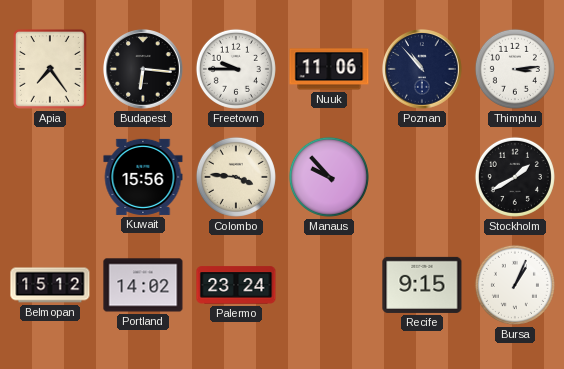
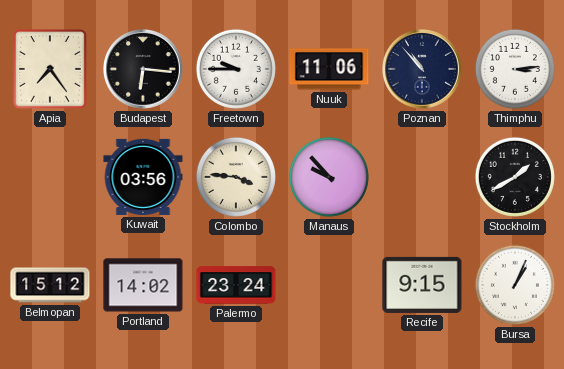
Kuwait: 15:56 -> 03:56
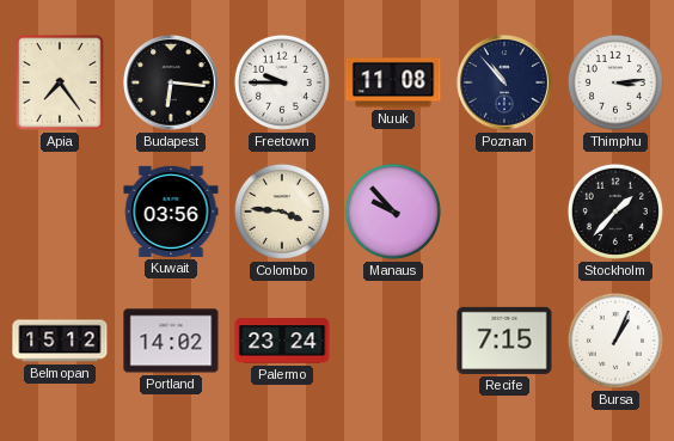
Nuuk: 11:06 -> 11:08
Stockholm: 1:40 -> 1:37
Recife: 9:15 -> 7:15
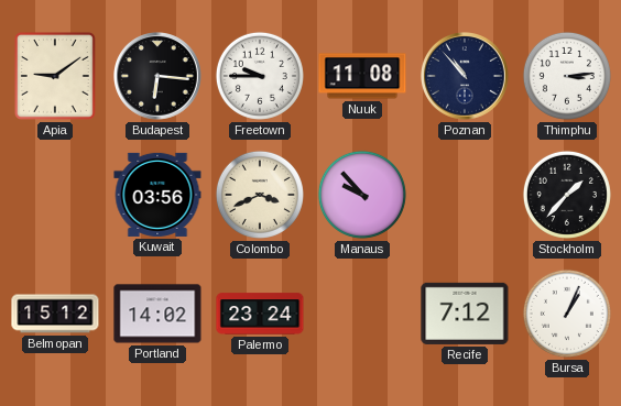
Apia: 7:24 -> 9:09
Colombo: 3:46 -> 3:41
Recife: 7:15 -> 7:12
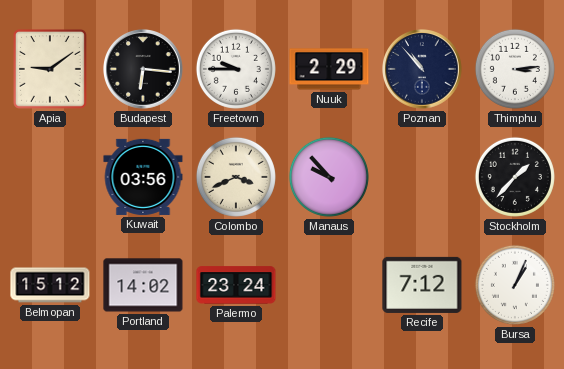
Nuuk: 11:08 -> 2:29
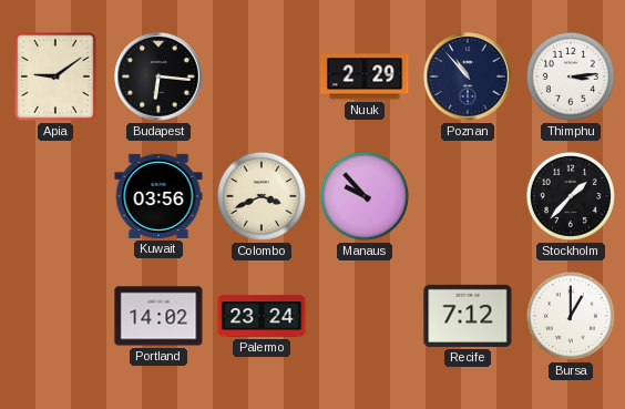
Freetown: 9:45 -> none
Belmopan: 15:12 -> none
Bursa: 1:04 -> 1:00
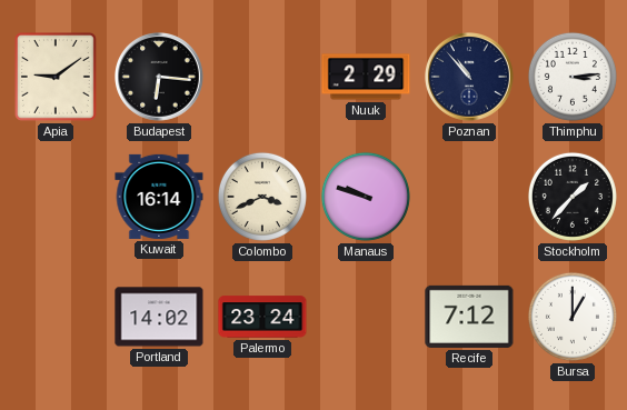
Kuwait: 03:56 -> 16:14
Manaus: 9:53 -> 9:48
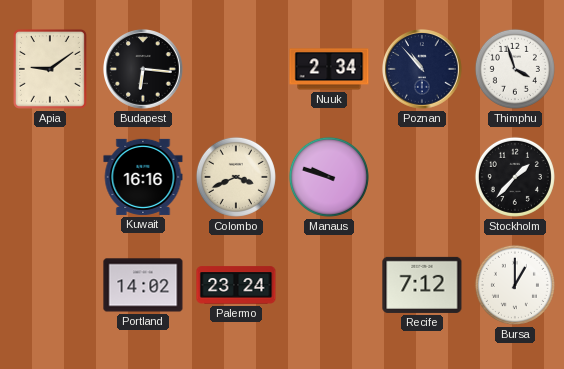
Nuuk: 2:29 -> 2:34
Thimphu: 3:14 -> 3:57
Kuwait: 16:14 -> 16:16
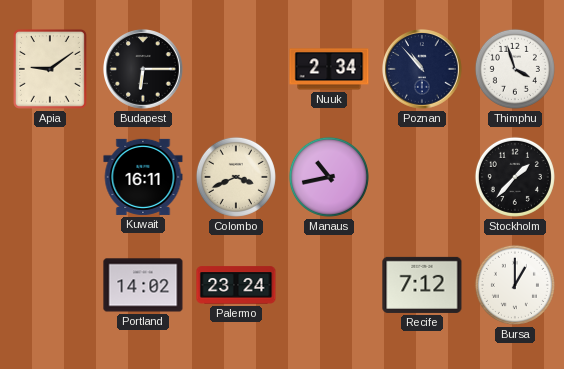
Budapest: 6:16 -> 6:15
Kuwait: 16:16 -> 16:11
Manaus: 9:48 -> 10:43
